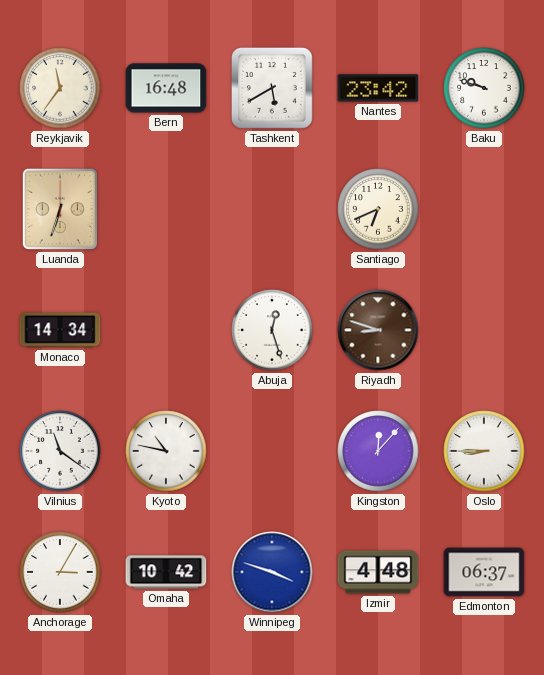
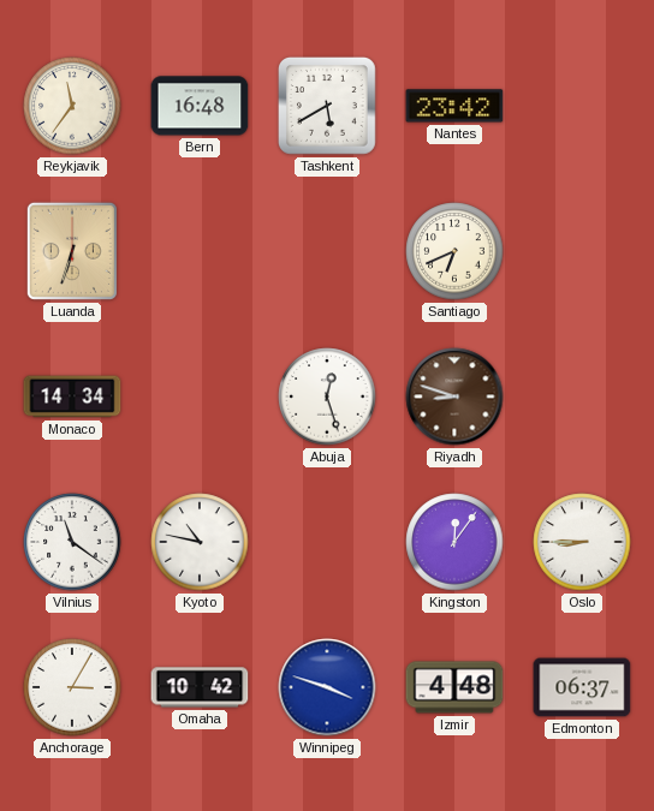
Baku: 9:48 -> none
Kingston: 12:07 -> 12:06
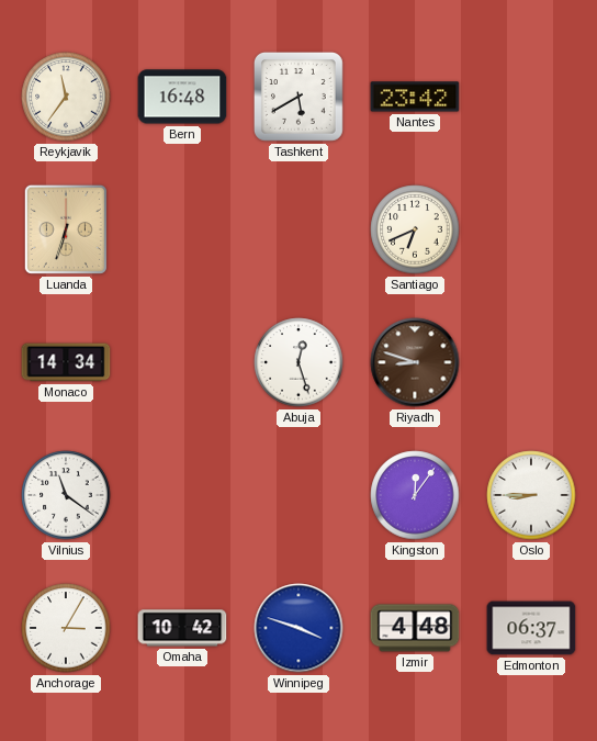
Kyoto: 10:47 -> none
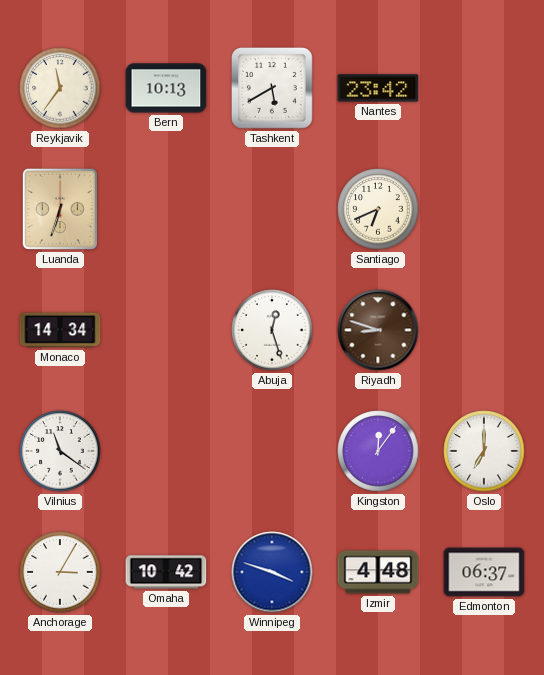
Bern: 16:48 -> 10:13
Oslo: 8:45 -> 7:00
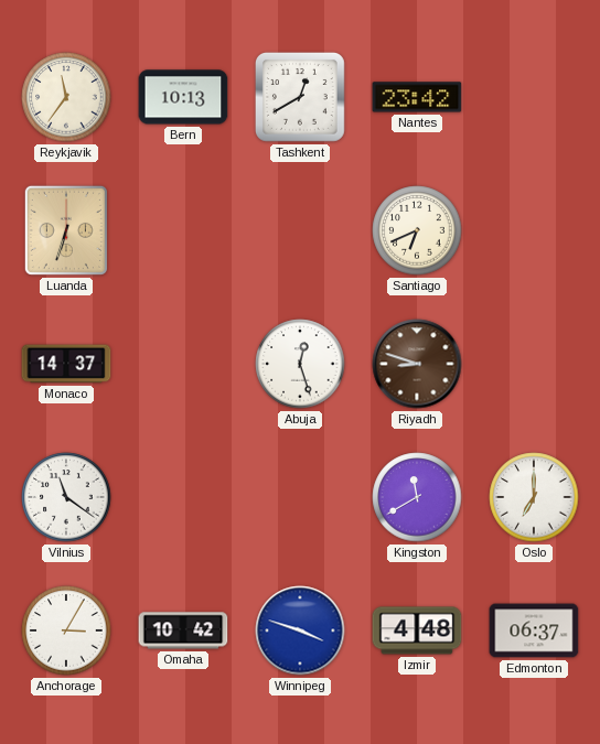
Tashkent: 5:40 -> 12:40
Monaco: 14:34 -> 14:37
Kingston: 12:06 -> 11:40
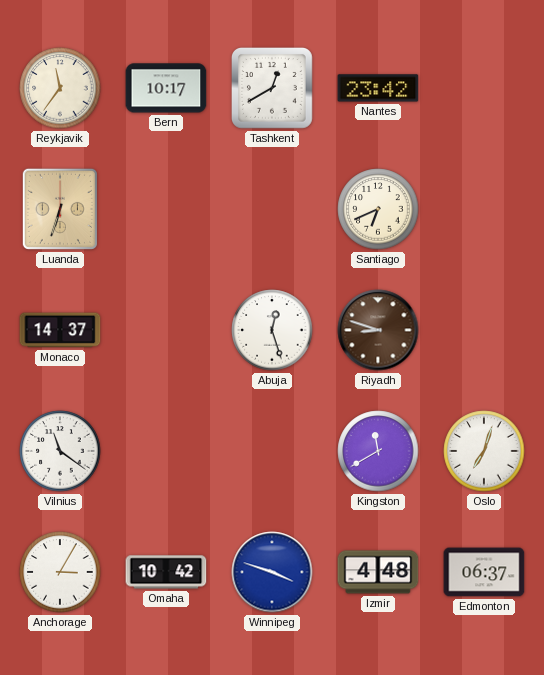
Bern: 10:13 -> 10:17
Oslo: 7:00 -> 7:03
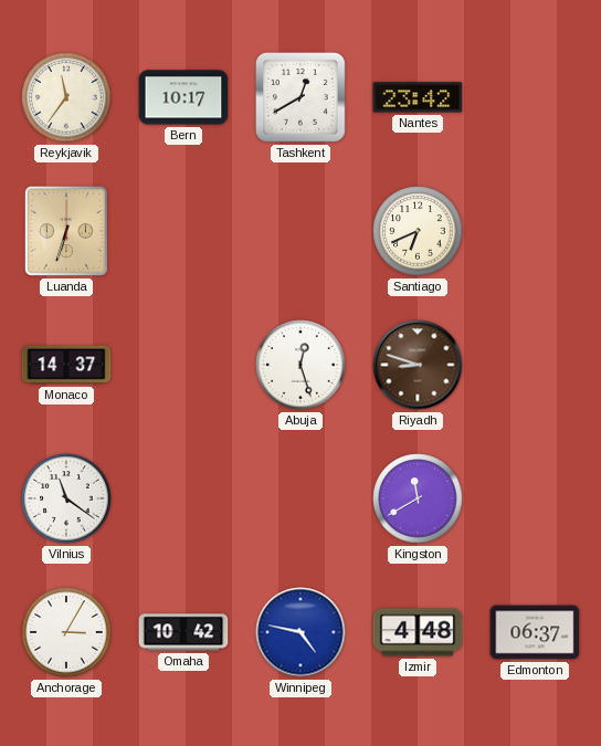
Oslo: 7:03 -> none
Winnipeg: 3:48 -> 4:47
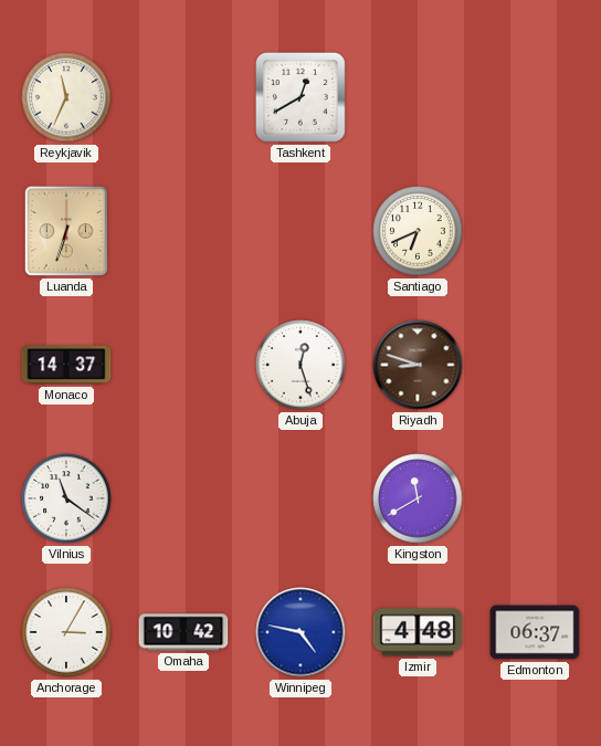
Reykjavik: 11:36 -> 11:34
Bern: 10:17 -> none
Nantes: 23:42 -> none
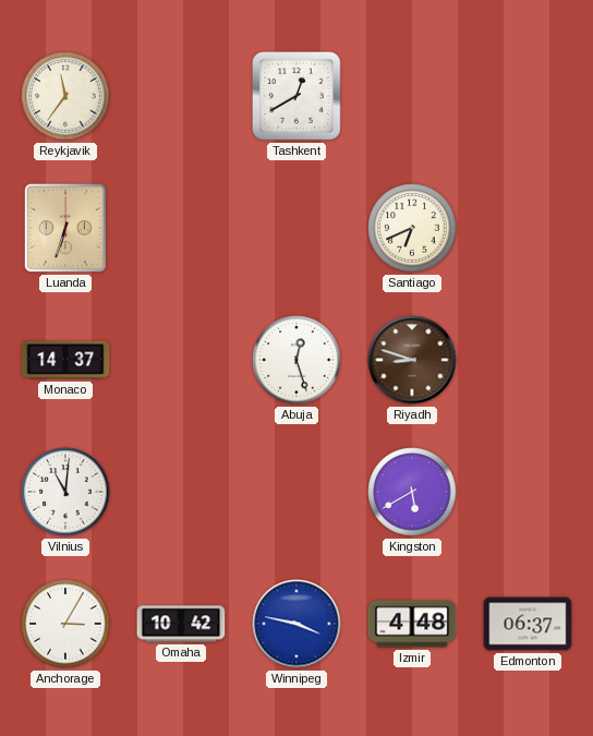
Reykjavik: 11:34 -> 11:36
Vilnius: 11:21 -> 11:01
Kingston: 11:40 -> 5:40
Winnipeg: 4:47 -> 3:47
